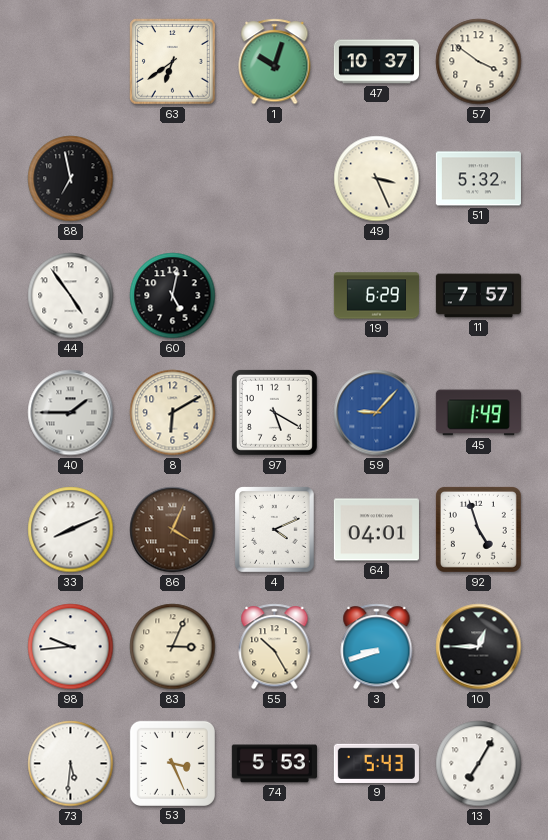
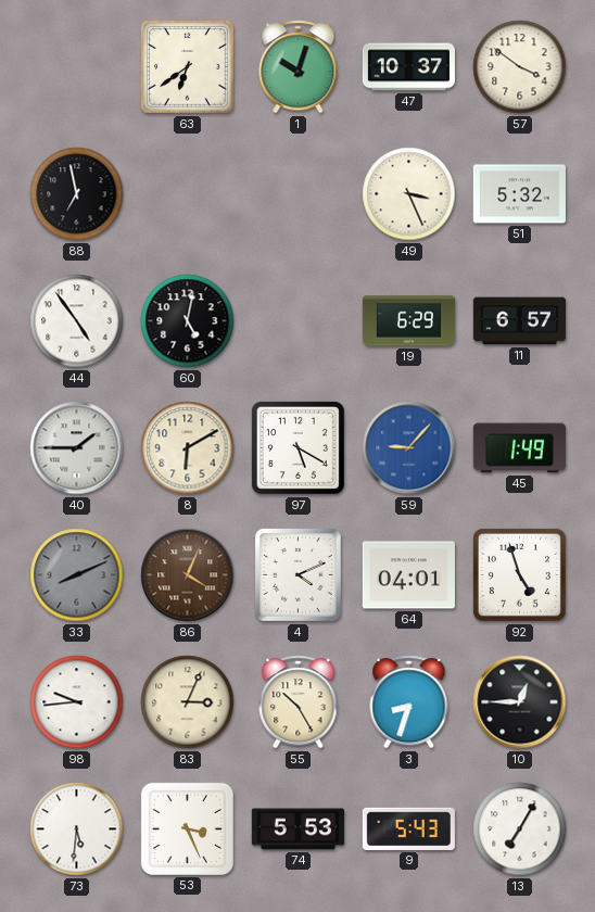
11: 7:57 -> 6:57
33 dial: white -> grey
3: 8:42 -> 8:33
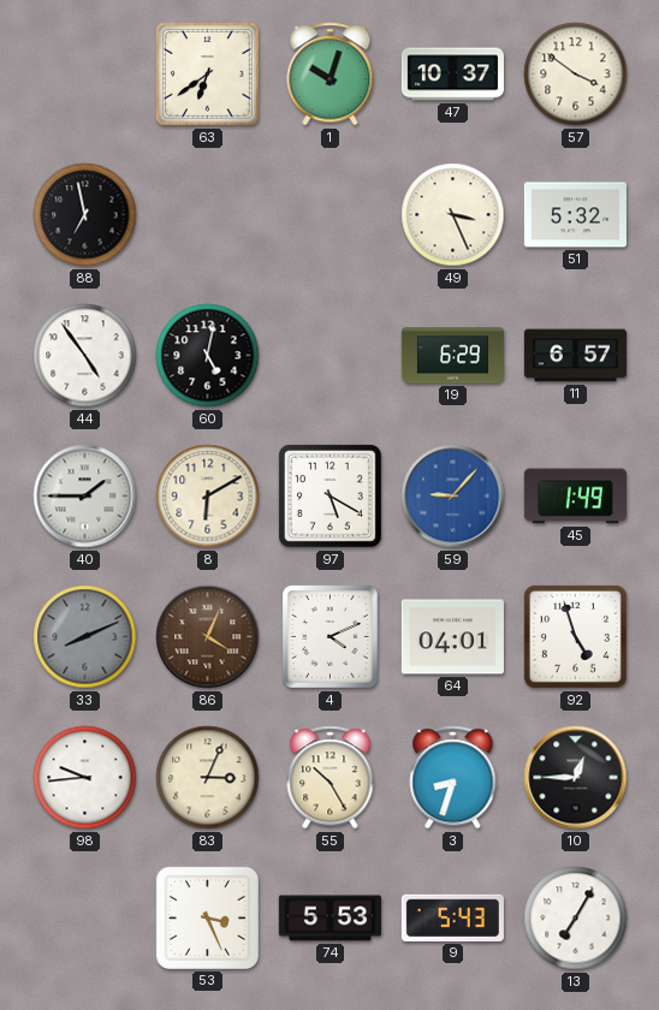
73: 5:31 -> none
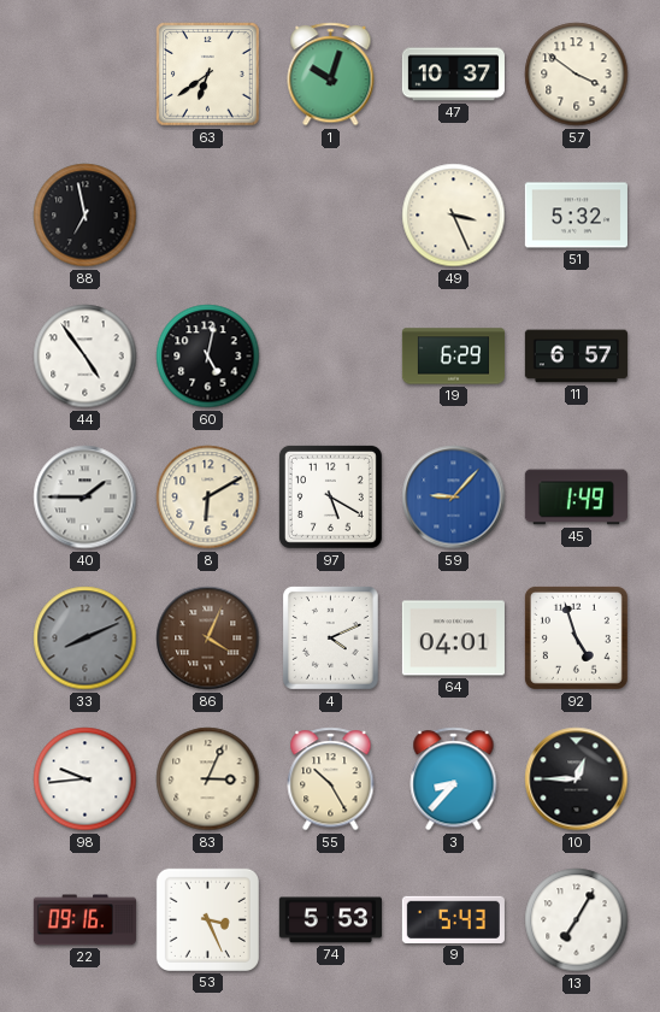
3: 8:33 -> 8:37
22: none -> 09:16
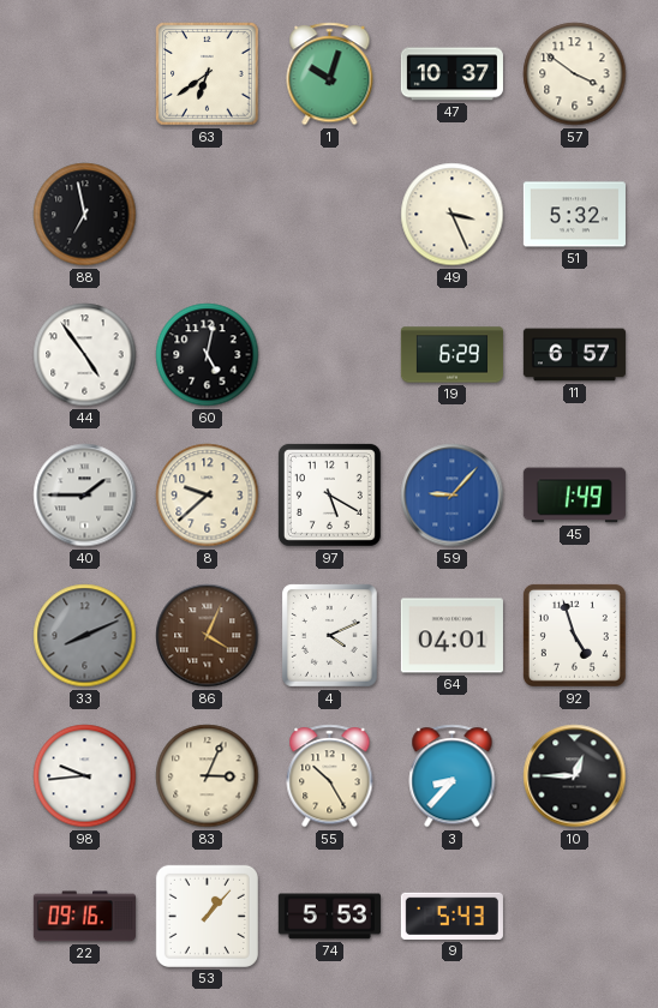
8: 6:10 -> 9:38
53: 3:26 -> 1:07
13: 7:05 -> none
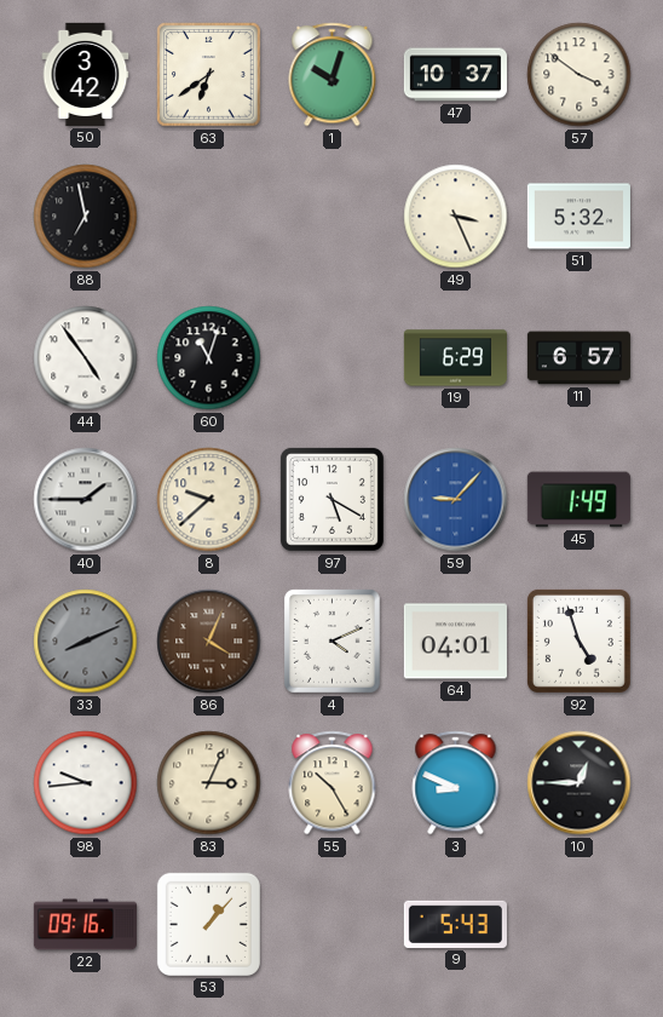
50: none -> 3:42
60: 5:02 -> 11:03
3: 8:37 -> 8:49
74: 5:53 -> none
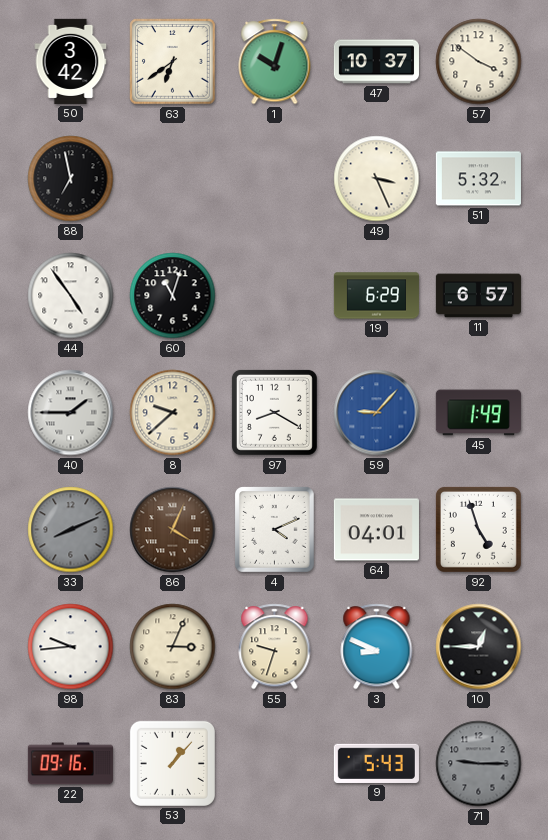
97: 5:20 -> 8:20
55: 10:25 -> 9:33
71: none -> 9:15
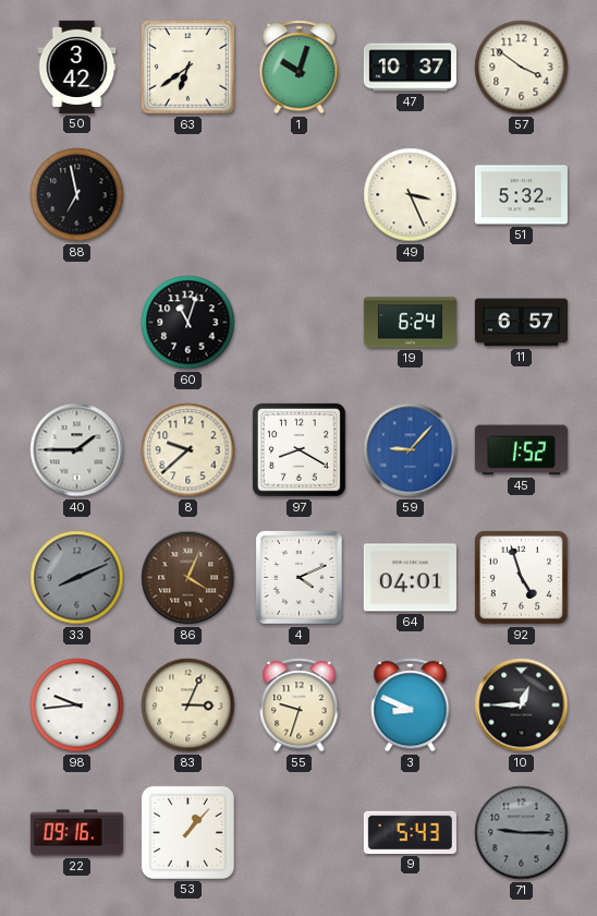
44: 4:54 -> none
19: 6:29 -> 6:24
45: 1:49 -> 1:52
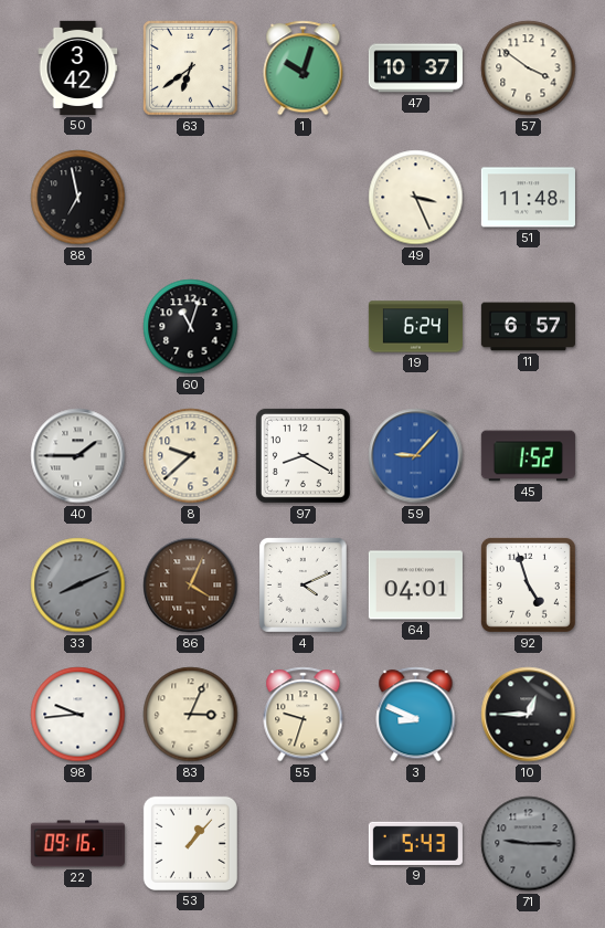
51: 5:32 -> 11:48
